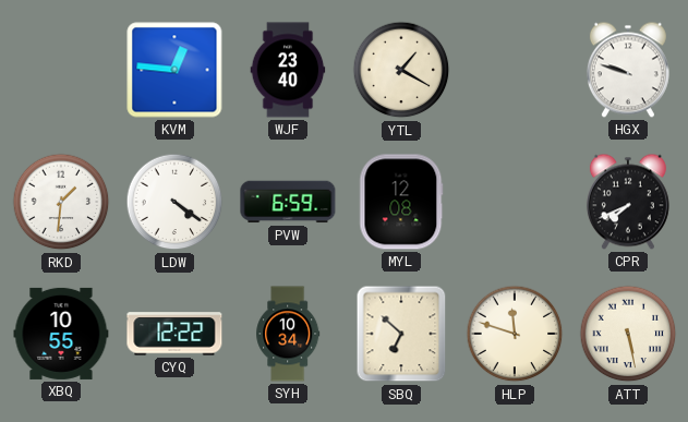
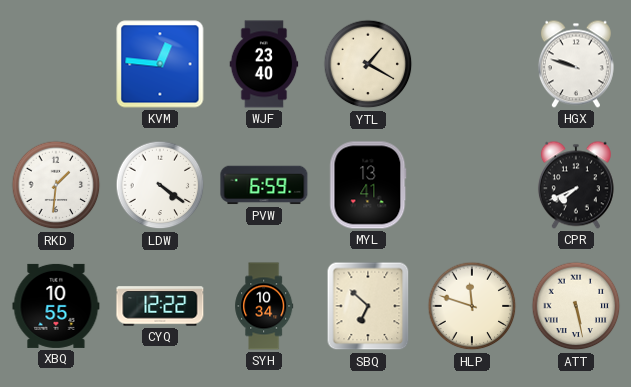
MYL: 12:08 -> 13:41
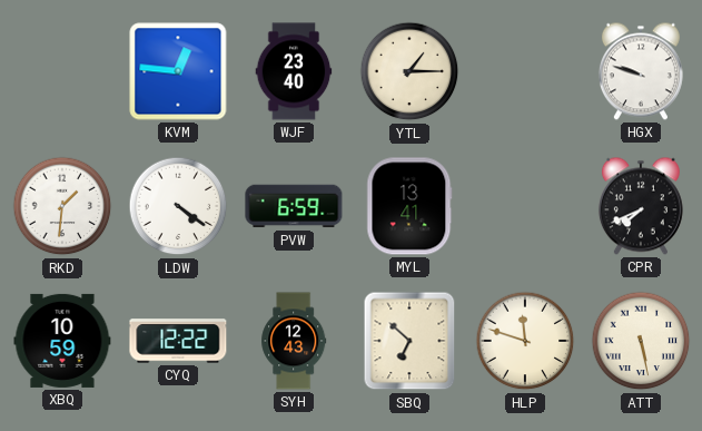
YTL: 1:20 -> 1:15
XBQ: 10:55 -> 10:59
SYH: 10:34 -> 12:43
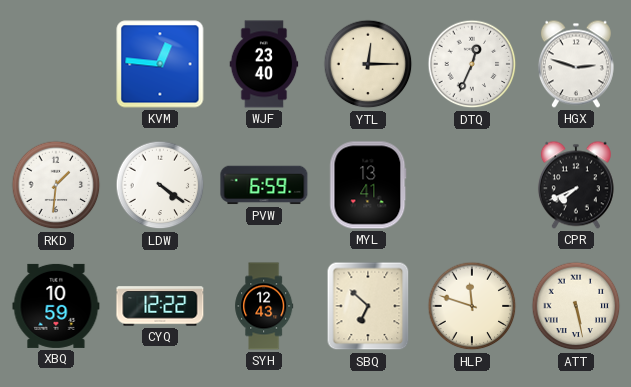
YTL: 1:15 -> 12:15
DTQ: none -> 12:34
HGX: 9:48 -> 2:48
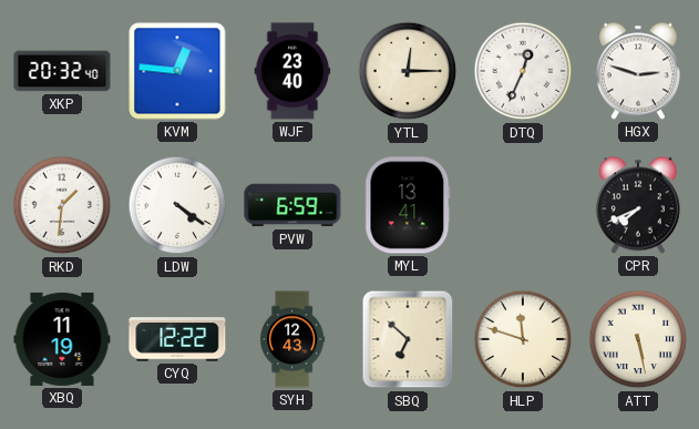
XKP: none -> 20:32
XBQ: 10:59 -> 11:19
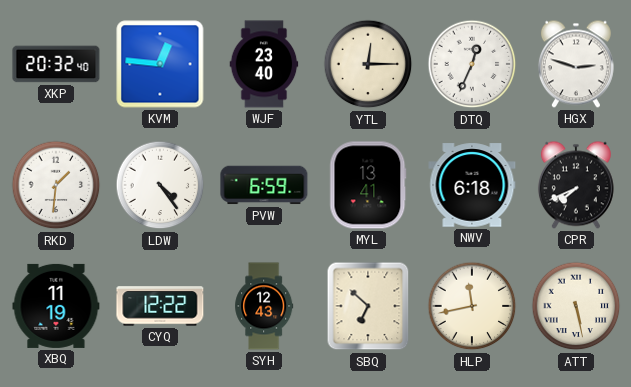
LDW: 4:21 -> 4:24
NWV: none -> 6:18
HLP: 11:48 -> 11:43
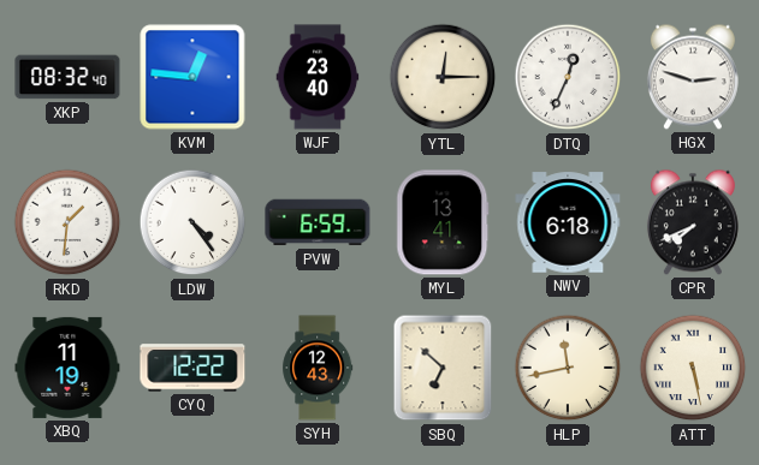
XKP: 20:32 -> 08:32
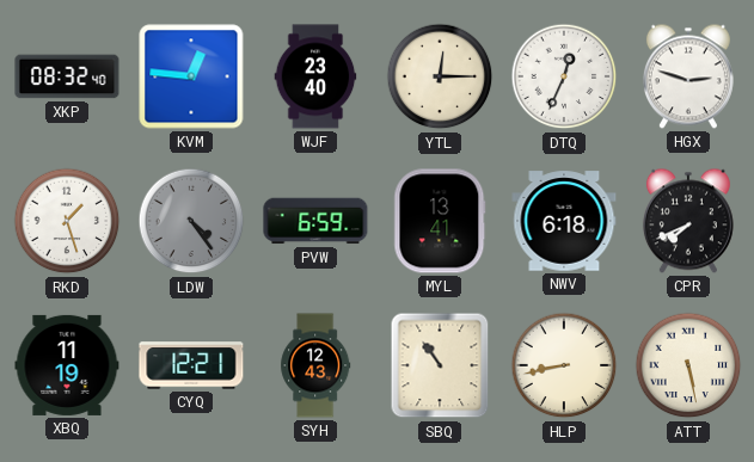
RKD: 1:31 -> 1:27
LDW dial: white -> grey
CYQ: 12:22 -> 12:21
SBQ: 6:52 -> 10:54
HLP: 11:43 -> 8:43
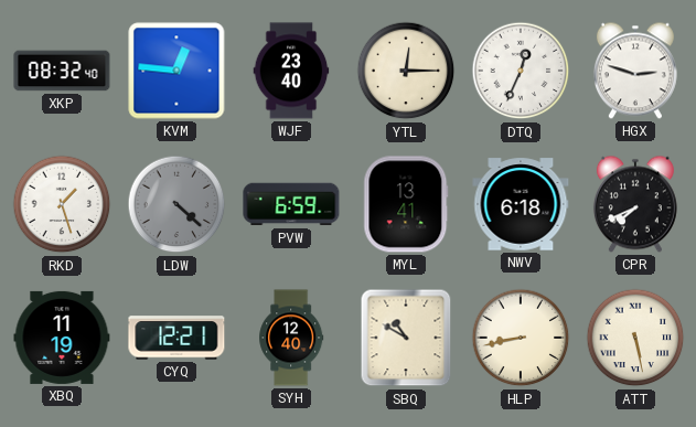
LDW: 4:24 -> 4:22
SYH: 12:43 -> 12:40
SBQ: 10:54 -> 10:50
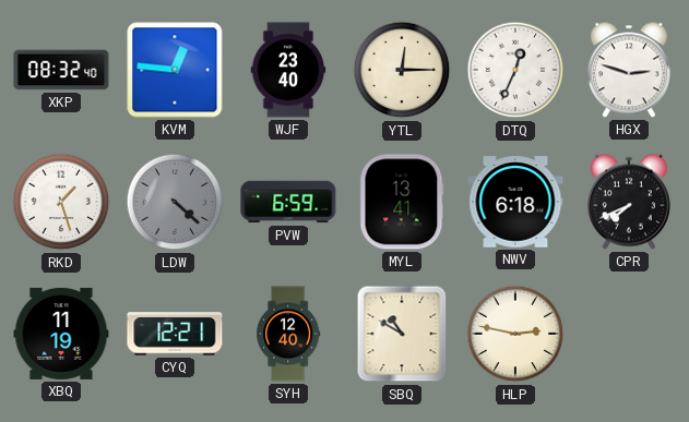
HLP: 8:43 -> 2:47
ATT: 5:28 -> none
